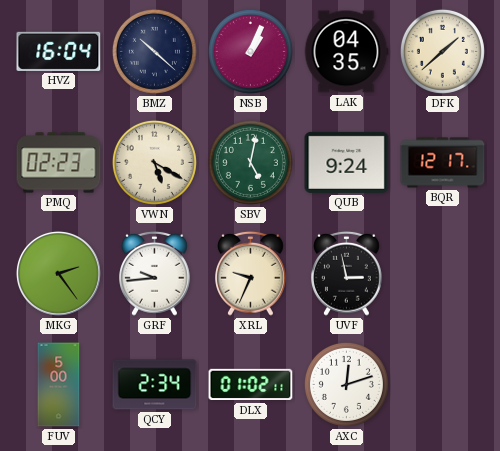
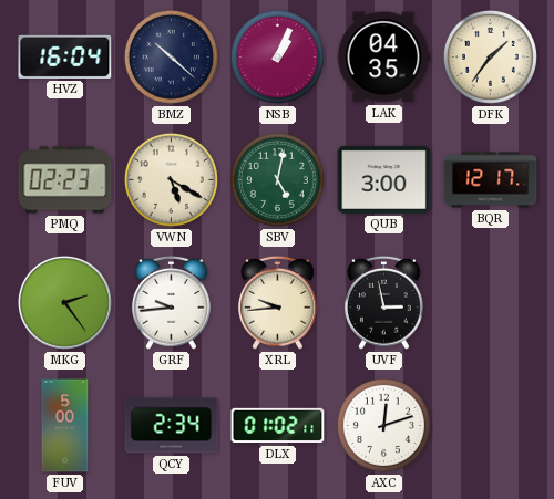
DFK: 1:38 -> 1:36
QUB: 9:24 -> 3:00
XRL: 9:34 -> 9:44
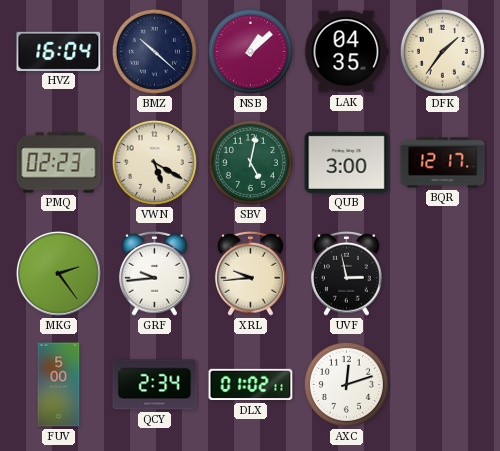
NSB: 1:04 -> 1:08
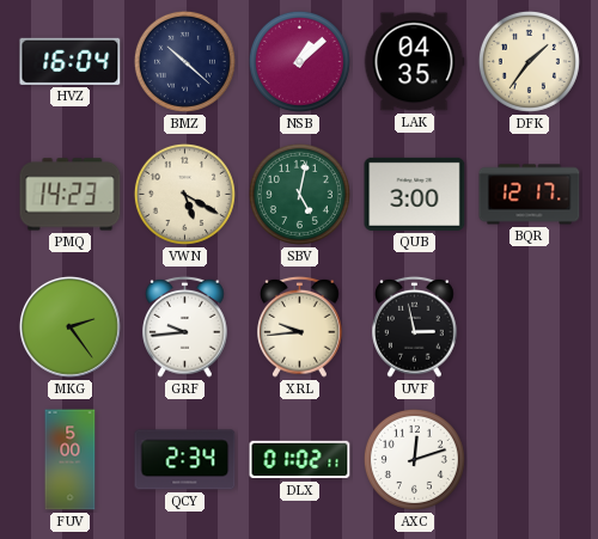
PMQ: 02:23 -> 14:23
